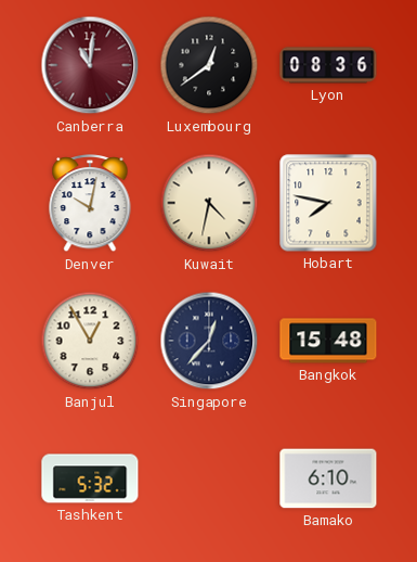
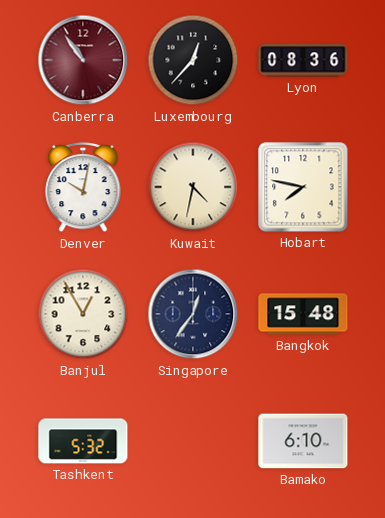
Canberra: 11:01 -> 10:54
Luxembourg: 12:39 -> 12:37
Singapore: 12:37 -> 12:36
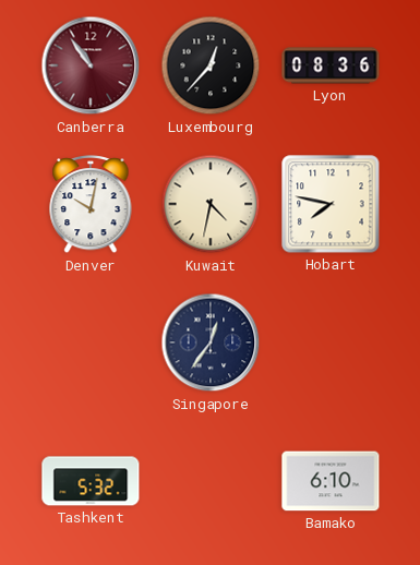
Banjul: 12:55 -> none
Bangkok: 15:48 -> none
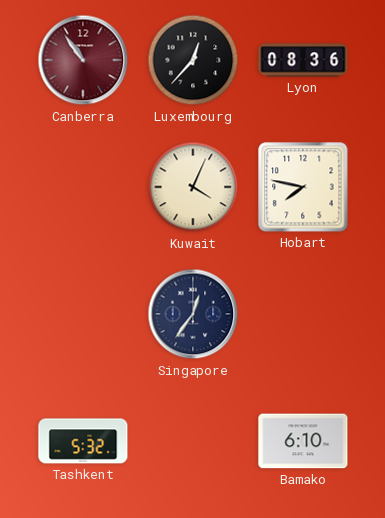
Denver: 10:02 -> none
Kuwait: 4:32 -> 4:04
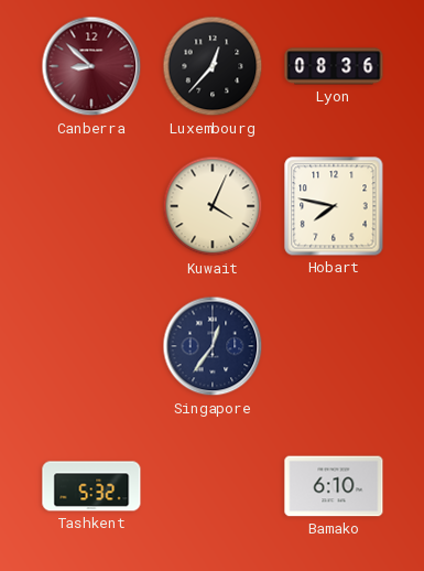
Canberra: 10:54 -> 8:52
